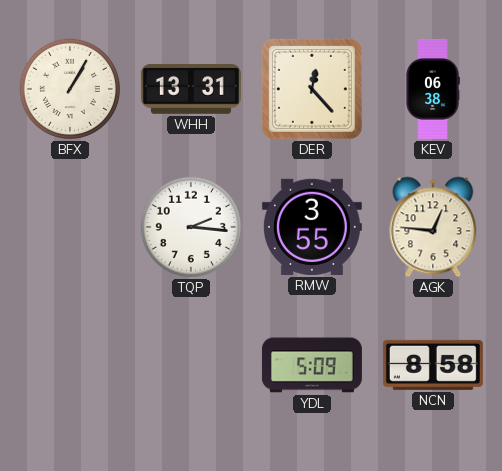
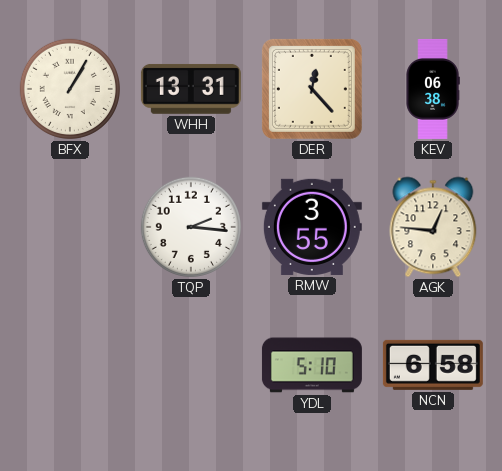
YDL: 5:09 -> 5:10
NCN: 8:58 -> 6:58
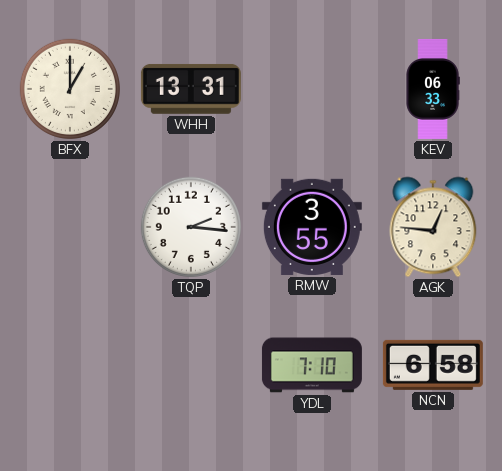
BFX: 1:05 -> 1:00
DER: 12:23 -> none
KEV: 06:38 -> 06:33
YDL: 5:10 -> 7:10
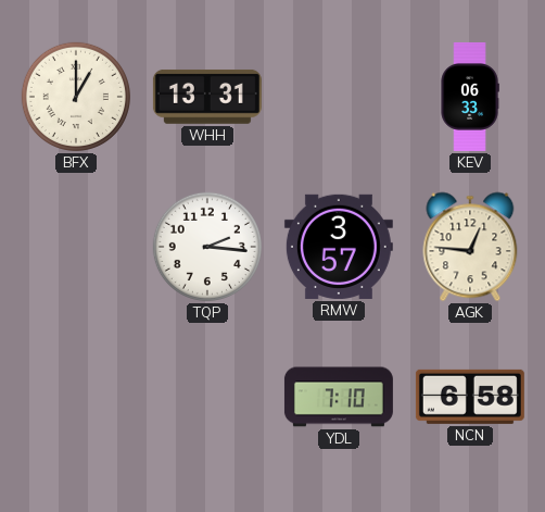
RMW: 3:55 -> 3:57
